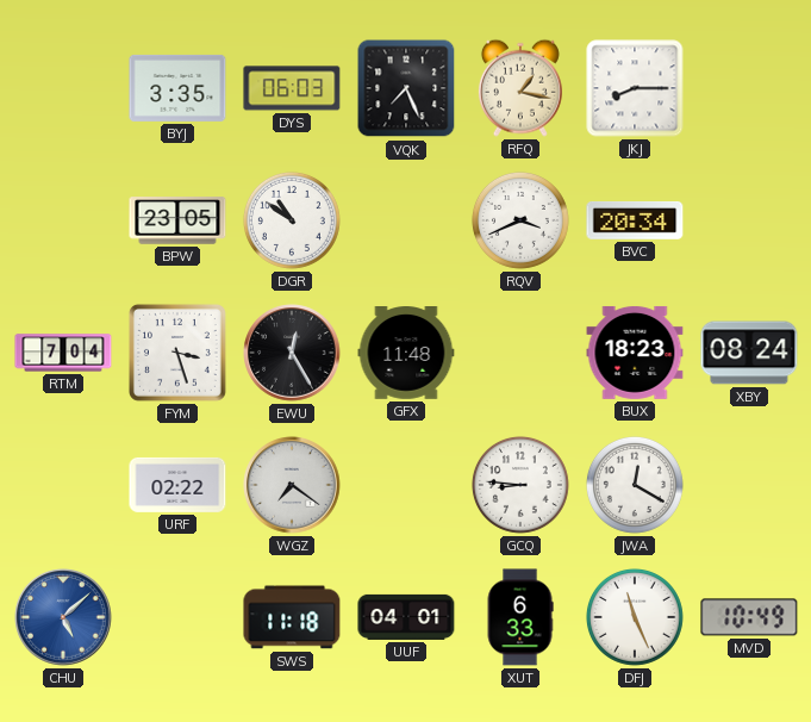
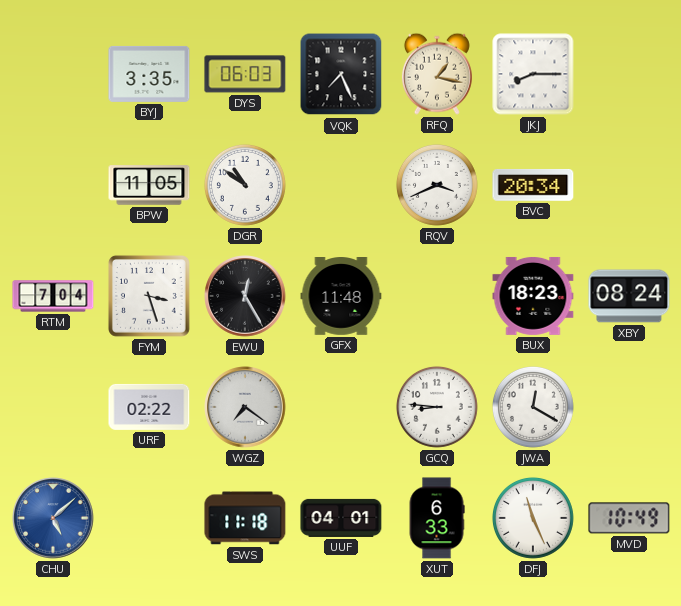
BPW: 23:05 -> 11:05
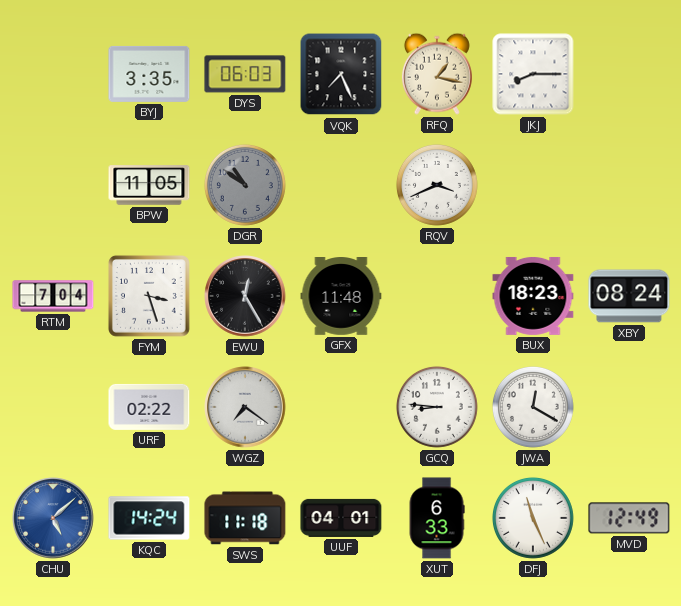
DGR dial: white -> grey
BVC: 20:34 -> none
KQC: none -> 14:24
MVD: 10:49 -> 12:49
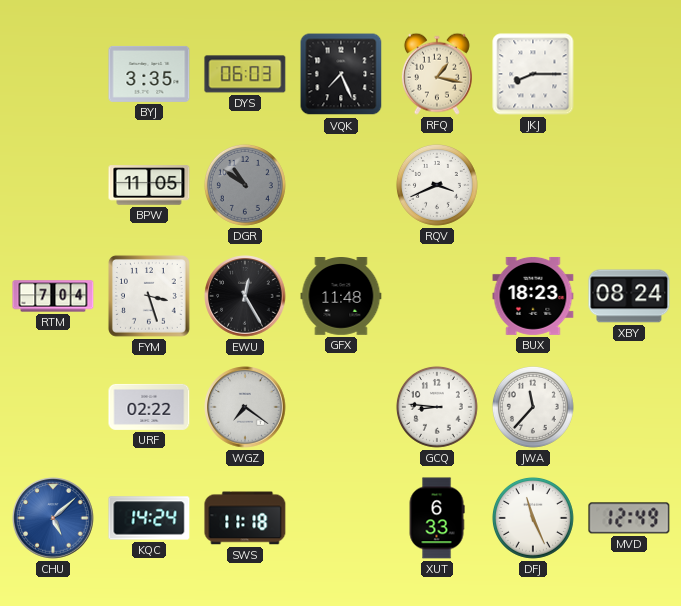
JWA: 12:20 -> 11:37
UUF: 04:01 -> none
